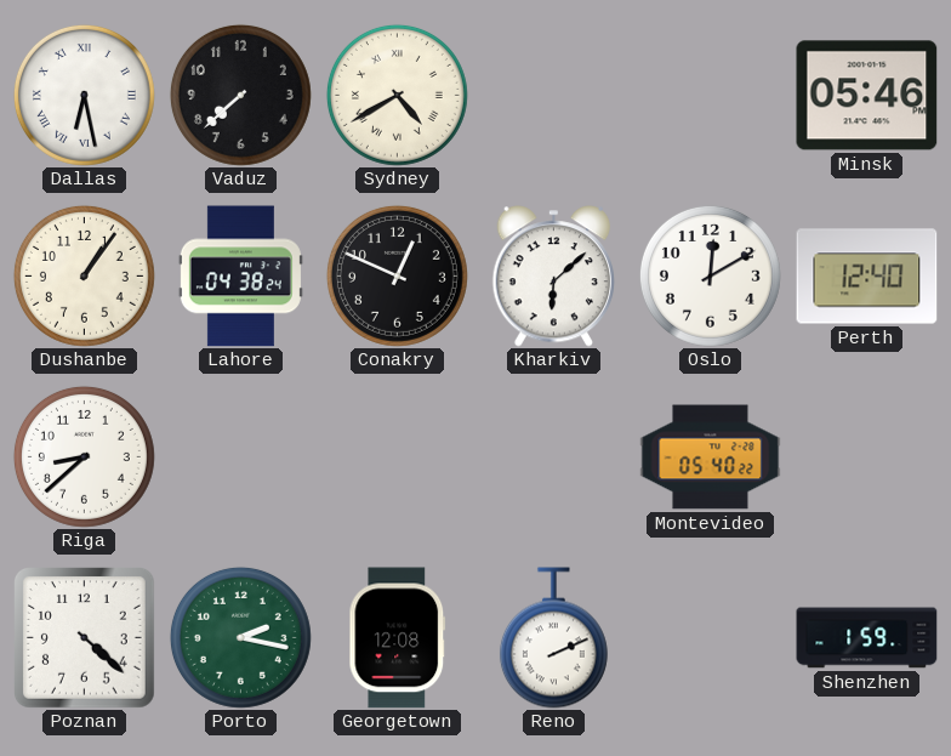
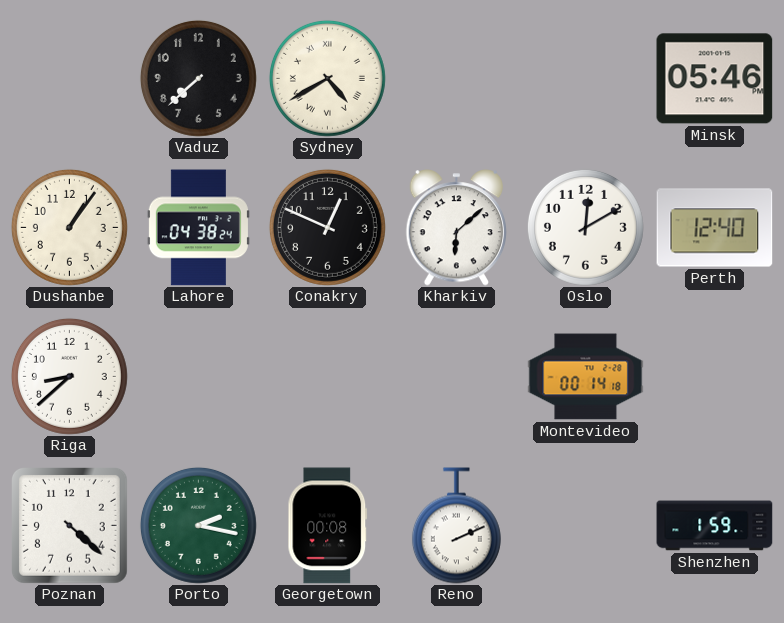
Dallas: 6:28 -> none
Montevideo: 05:40 -> 00:14
Georgetown: 12:08 -> 00:08
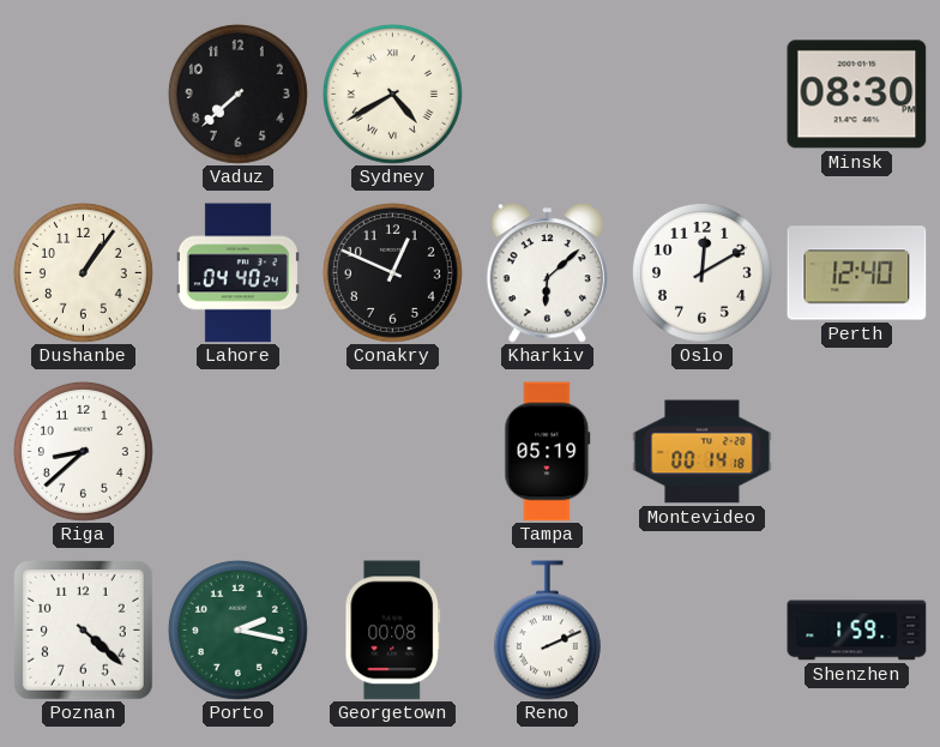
Minsk: 05:46 -> 08:30
Lahore: 04:38 -> 04:40
Tampa: none -> 05:19
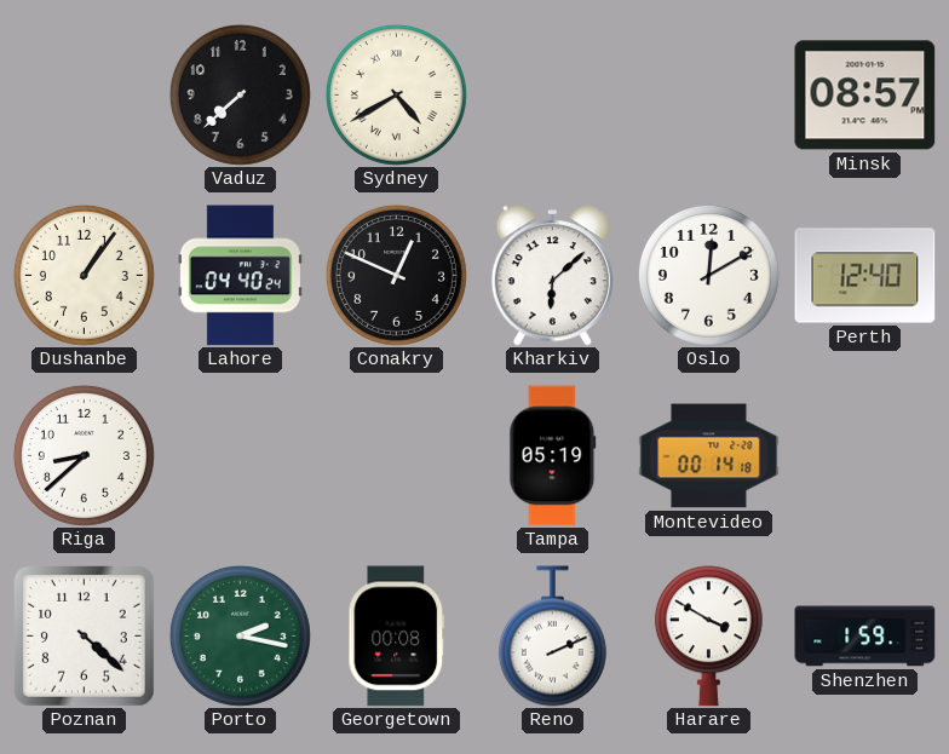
Minsk: 08:30 -> 08:57
Harare: none -> 3:50
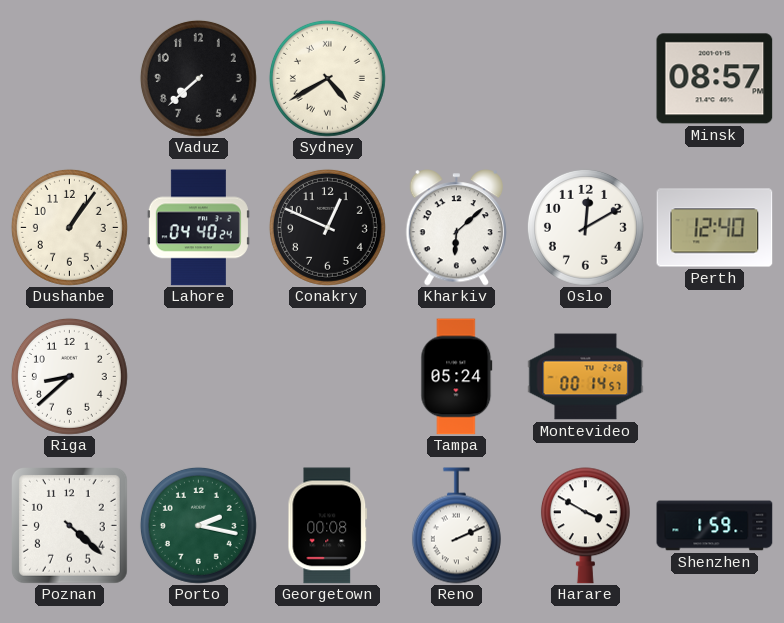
Tampa: 05:19 -> 05:24
Montevideo: 00:14:18 -> 00:14:57
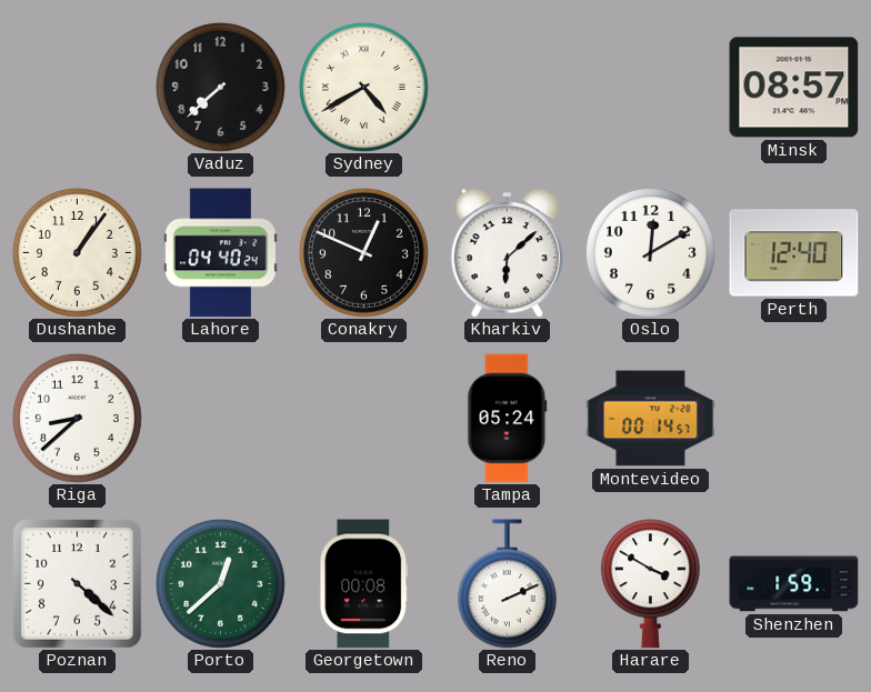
Porto: 2:17 -> 12:38
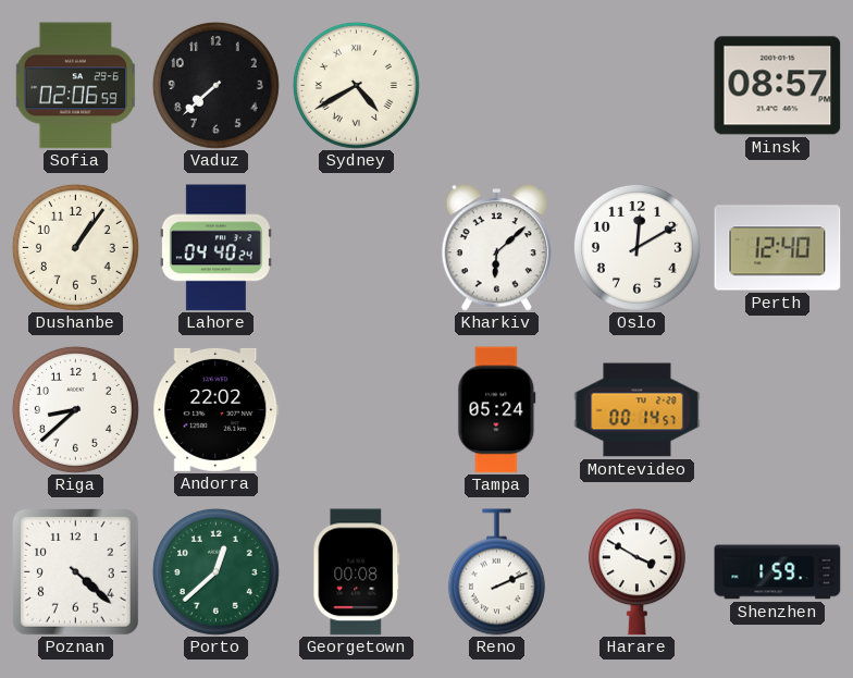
Sofia: none -> 02:06
Conakry: 12:49 -> none
Andorra: none -> 22:02
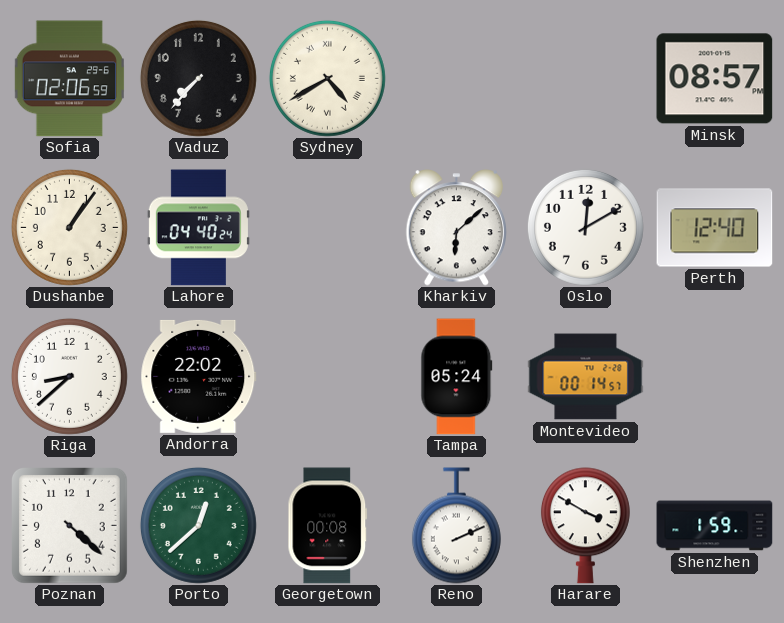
Vaduz: 7:38 -> 7:37
